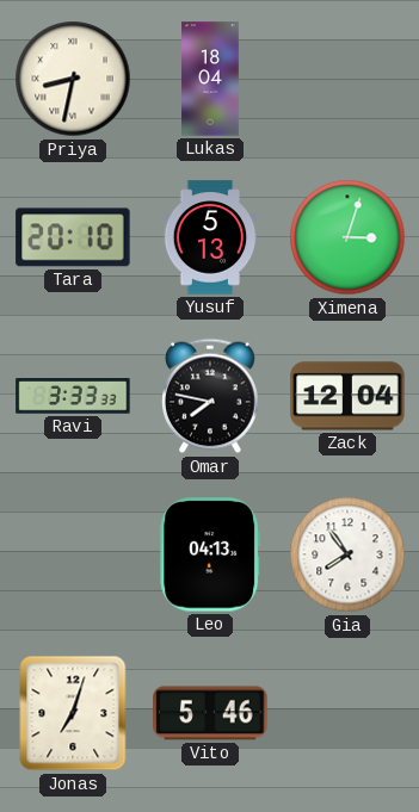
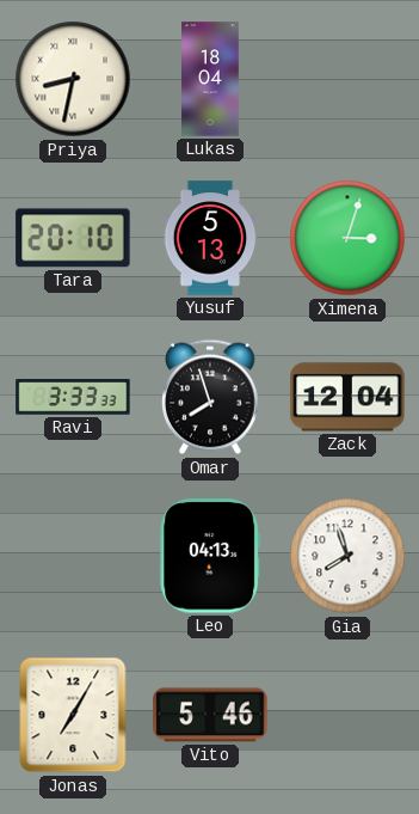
Omar: 7:47 -> 7:57
Gia: 7:54 -> 7:57
Jonas: 7:03 -> 7:05
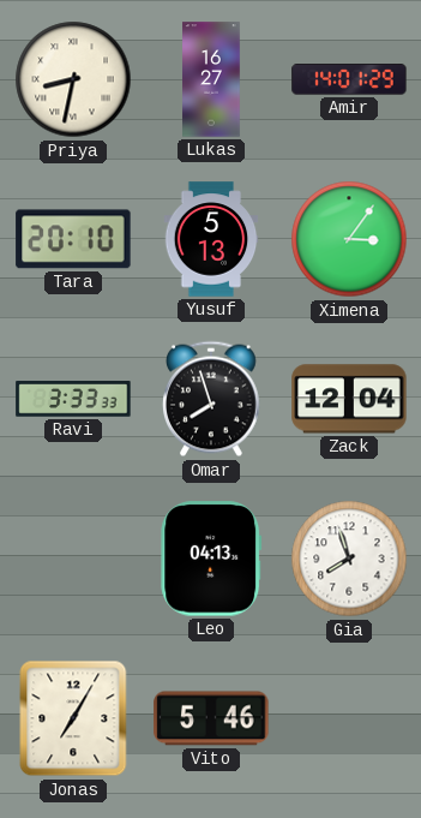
Lukas: 18:04 -> 16:27
Amir: none -> 14:01
Ximena: 3:03 -> 3:06
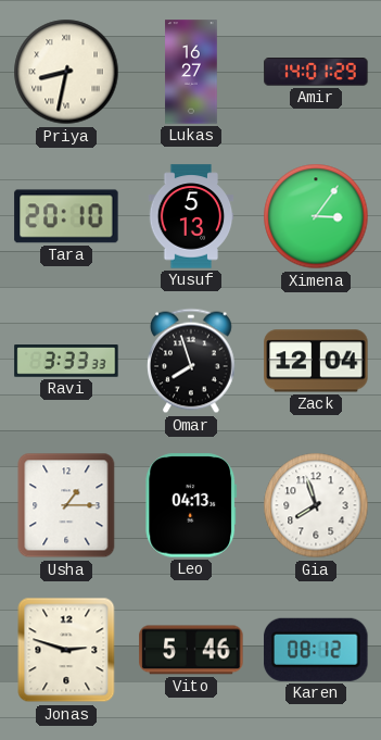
Usha: none -> 1:15
Jonas: 7:05 -> 2:48
Karen: none -> 08:12
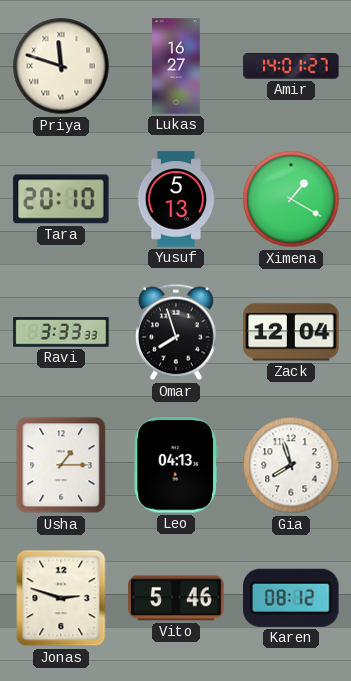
Priya: 8:32 -> 11:48
Amir: 14:01:29 -> 14:01:27
Ximena: 3:06 -> 1:20
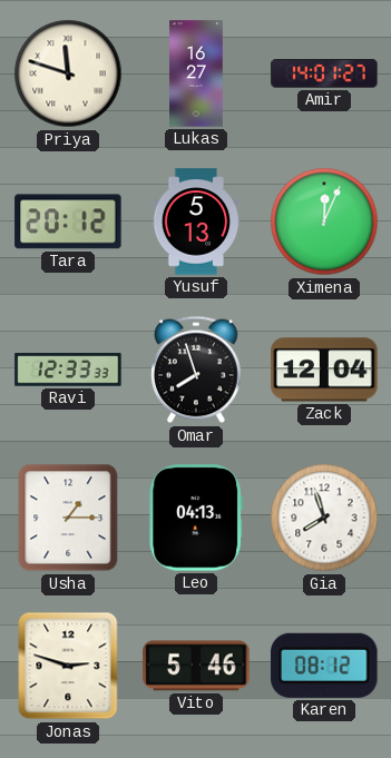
Tara: 20:10 -> 20:12
Ximena: 1:20 -> 12:04
Ravi: 3:33 -> 12:33
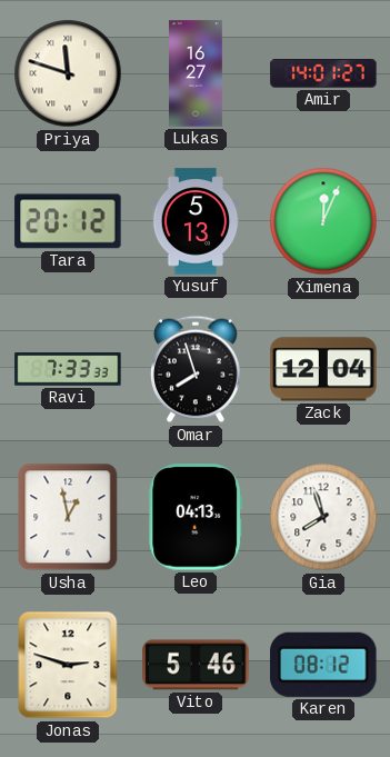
Ravi: 12:33 -> 7:33
Usha: 1:15 -> 12:58
